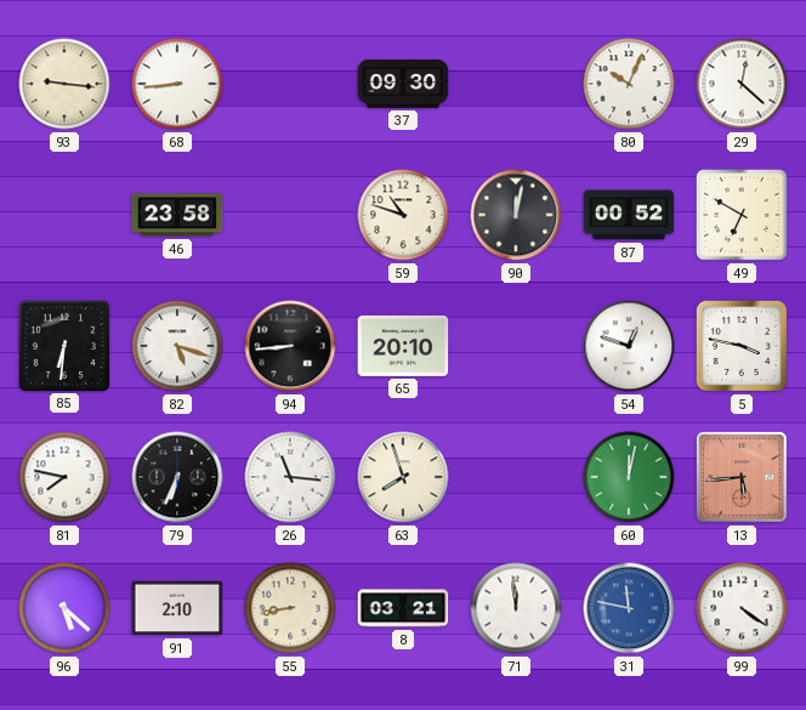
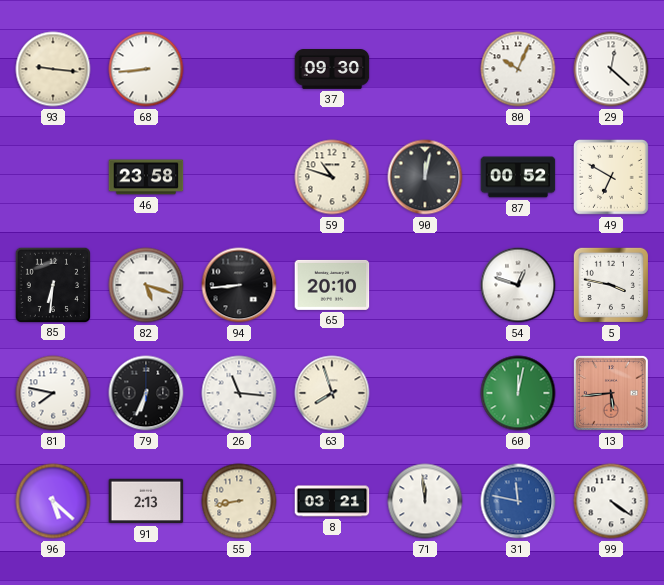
91: 2:10 -> 2:13
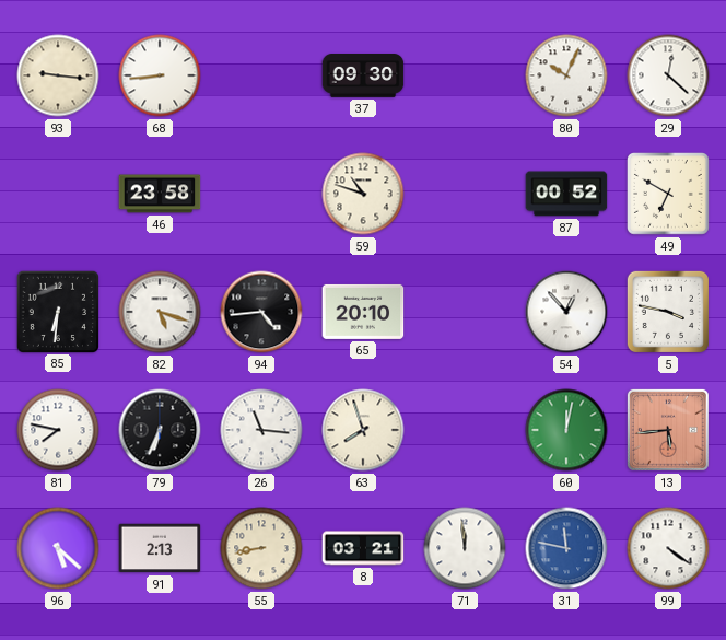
90: 12:02 -> none
94: 8:44 -> 4:44
54: 12:48 -> 12:53
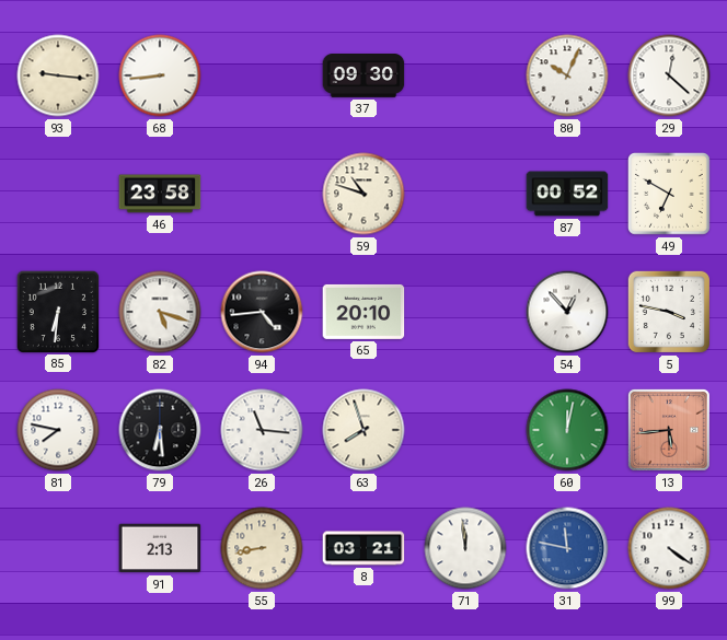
79: 6:34 -> 6:29
96: 5:22 -> none
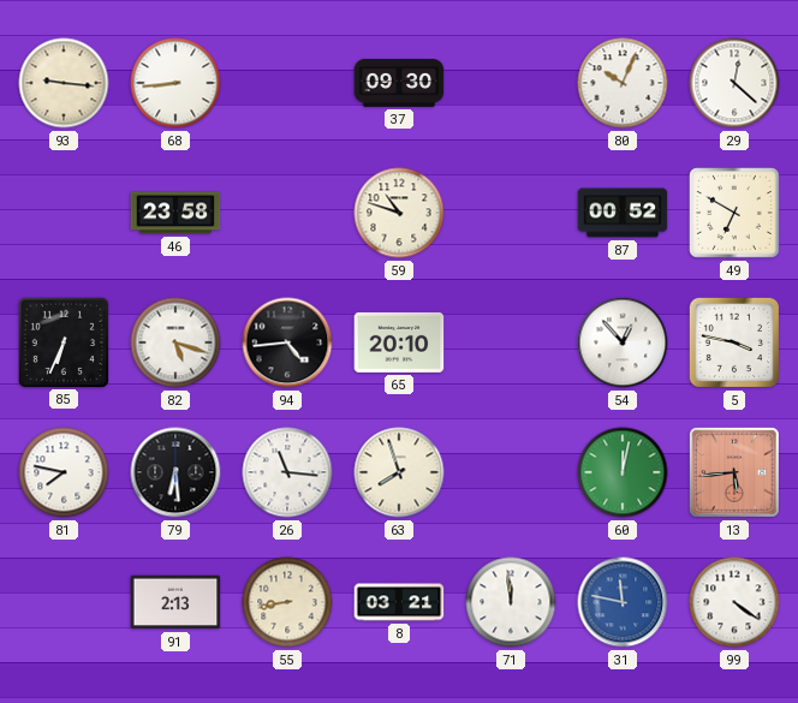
85: 6:31 -> 6:34
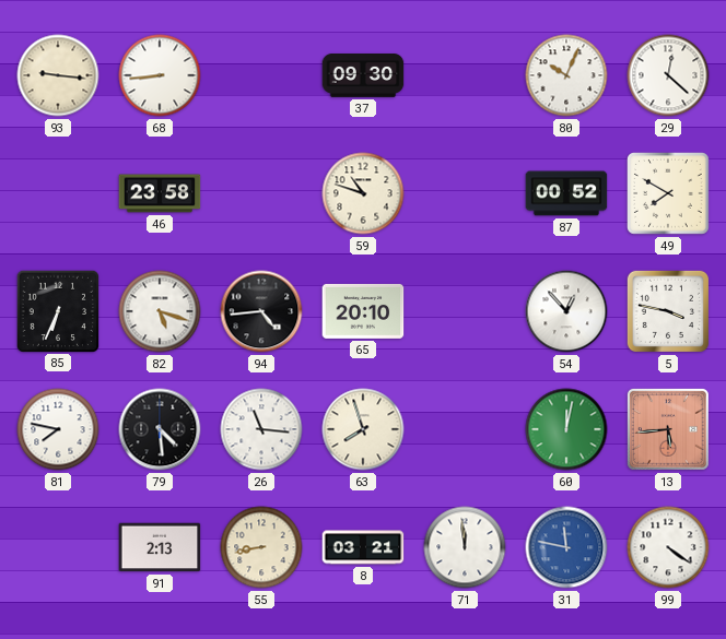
49: 6:50 -> 7:50
79: 6:29 -> 4:29
